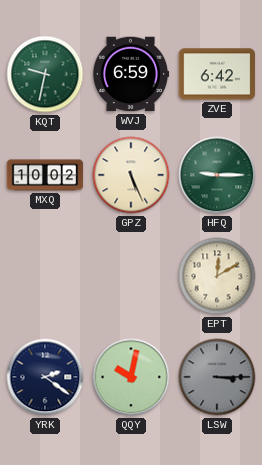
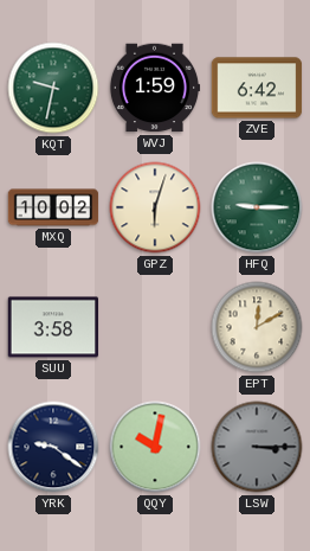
WVJ: 6:59 -> 1:59
GPZ: 5:26 -> 6:03
SUU: none -> 3:58
YRK: 2:21 -> 9:21
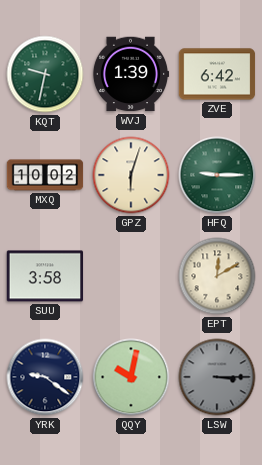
WVJ: 1:59 -> 1:39
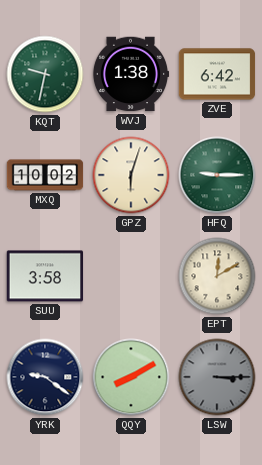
WVJ: 1:39 -> 1:38
QQY: 10:02 -> 8:10
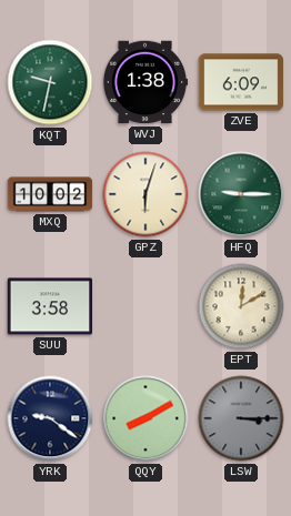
ZVE: 6:42 -> 6:09
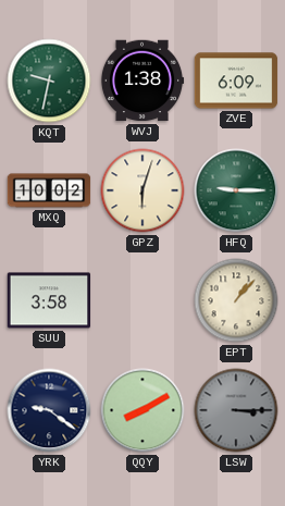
EPT: 12:10 -> 1:07
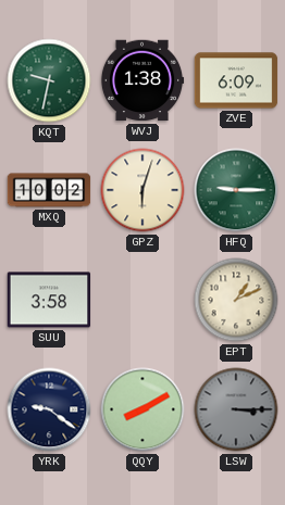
EPT: 1:07 -> 1:11
